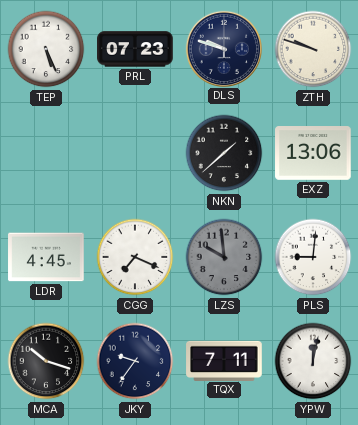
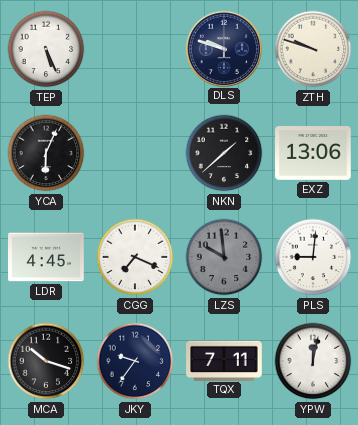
PRL: 07:23 -> none
YCA: none -> 6:04
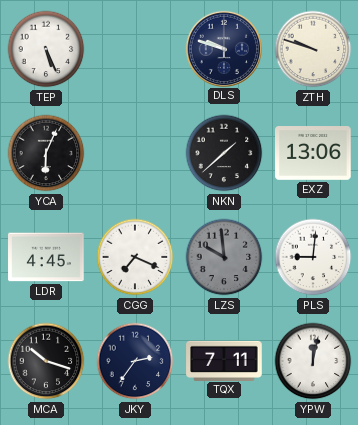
JKY: 9:36 -> 2:36
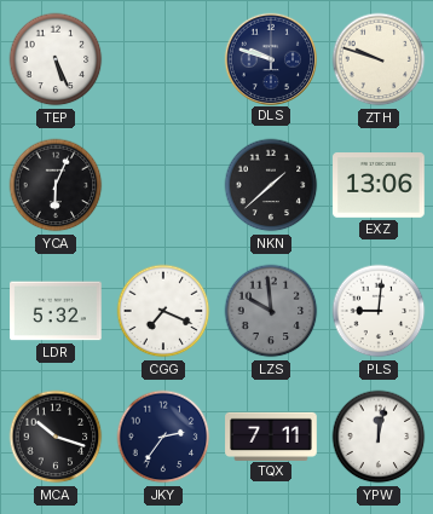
LDR: 4:45 -> 5:32
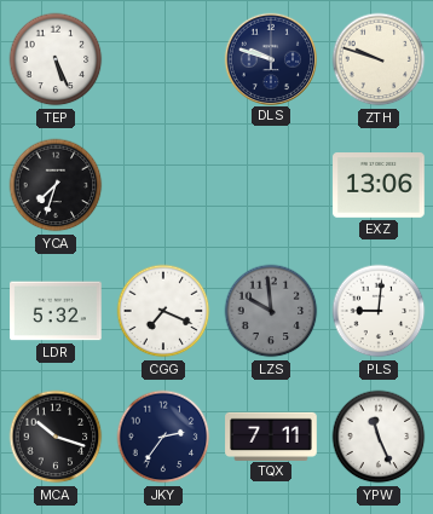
YCA: 6:04 -> 7:33
NKN: 1:38 -> none
YPW: 12:02 -> 11:26
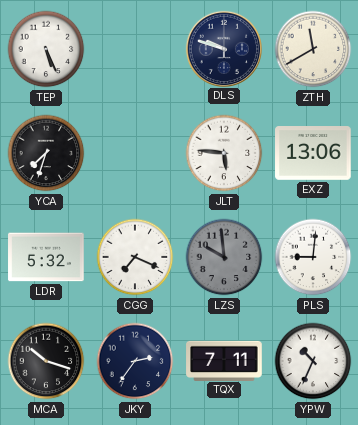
ZTH: 9:48 -> 11:40
JLT: none -> 5:46
YPW: 11:26 -> 10:34
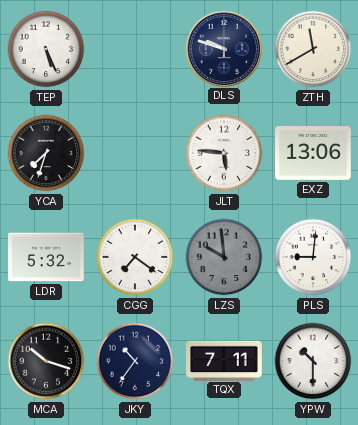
CGG: 7:19 -> 7:21
JKY: 2:36 -> 10:36
YPW: 10:34 -> 10:30
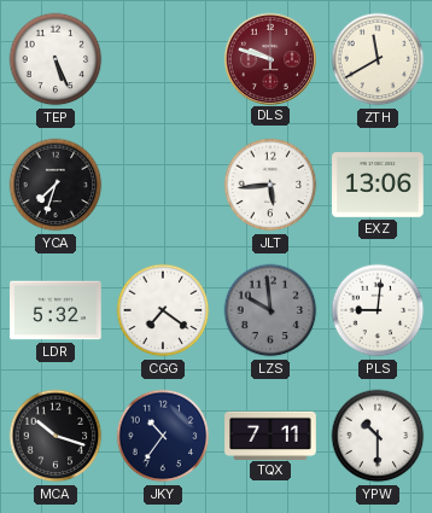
DLS dial: navy -> burgundy
JLT: 5:46 -> 5:44
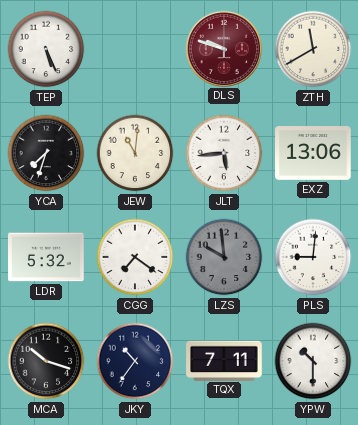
JEW: none -> 11:01
